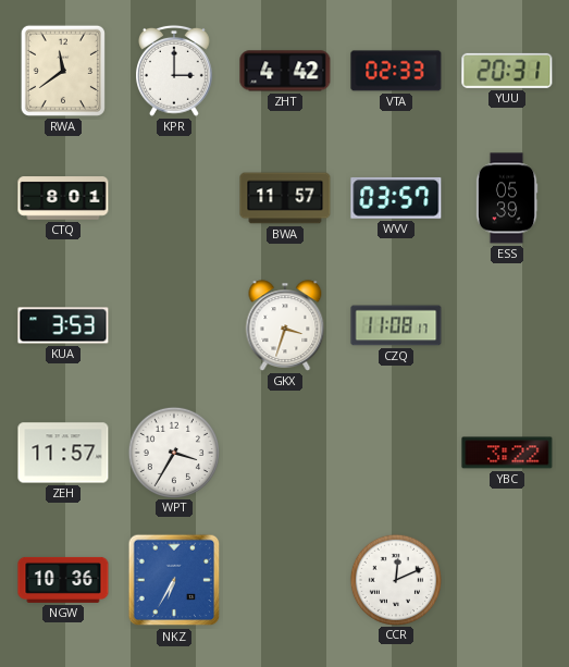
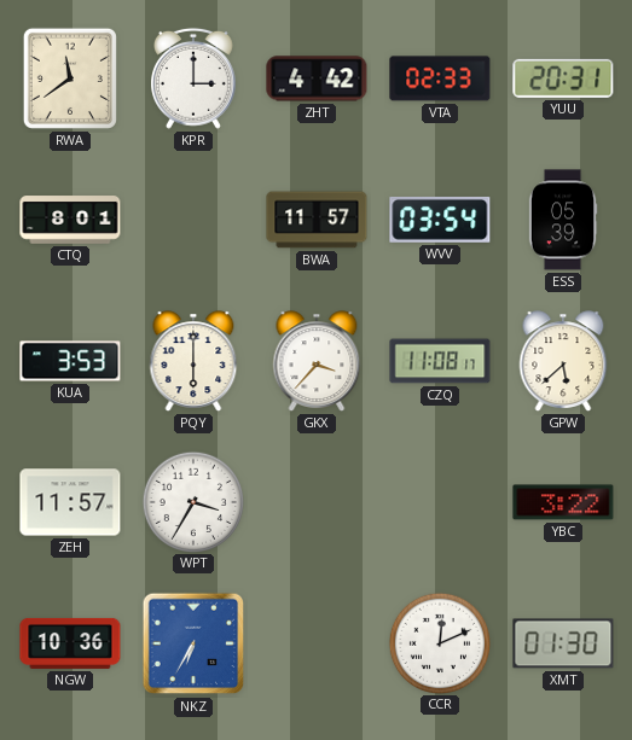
WVV: 03:57 -> 03:54
PQY: none -> 6:00
GKX: 3:33 -> 3:37
GPW: none -> 5:38
XMT: none -> 01:30
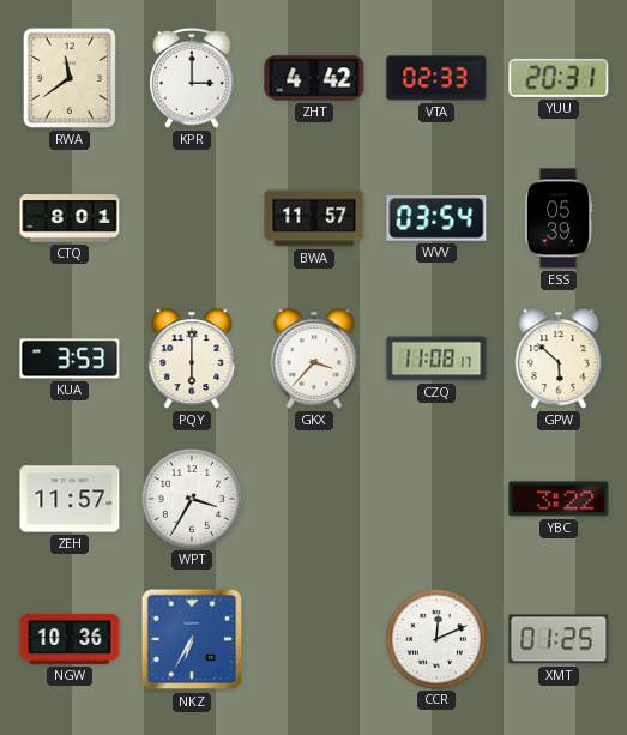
GPW: 5:38 -> 5:52
XMT: 01:30 -> 01:25
